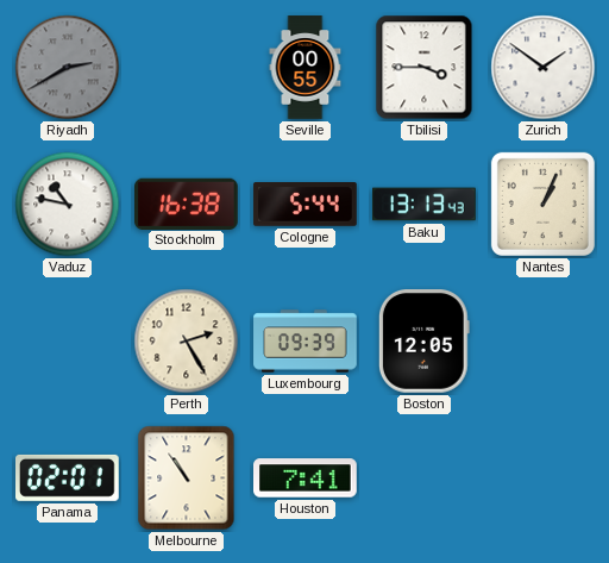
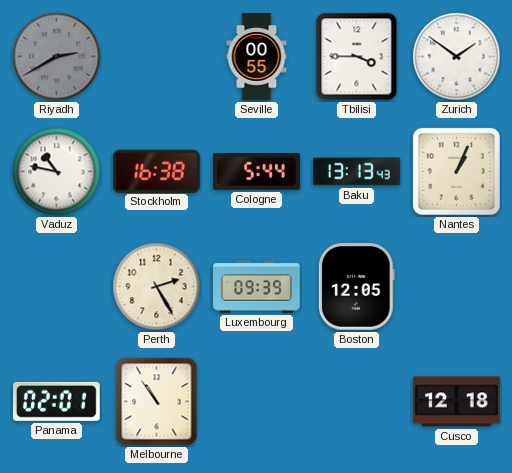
Houston: 7:41 -> none
Cusco: none -> 12:18
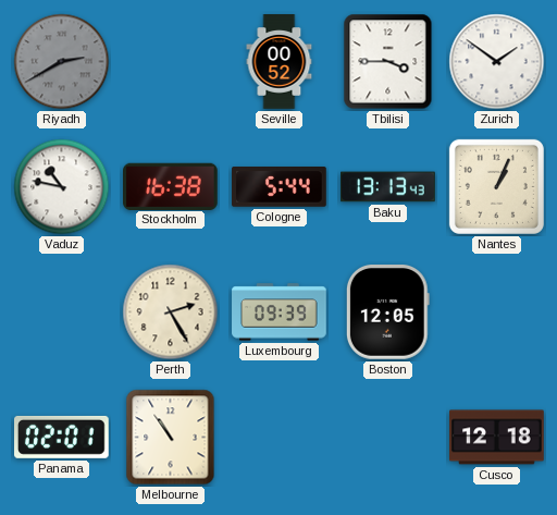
Seville: 00:55 -> 00:52
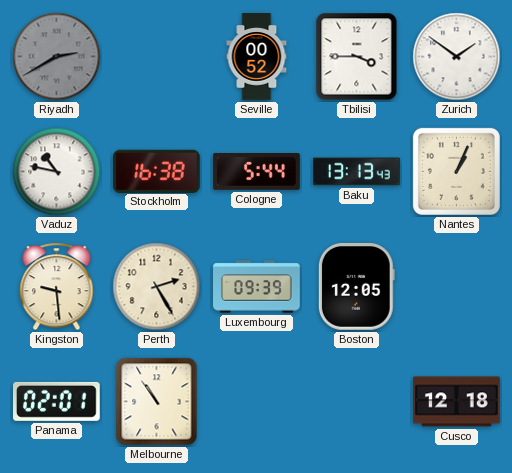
Kingston: none -> 9:29
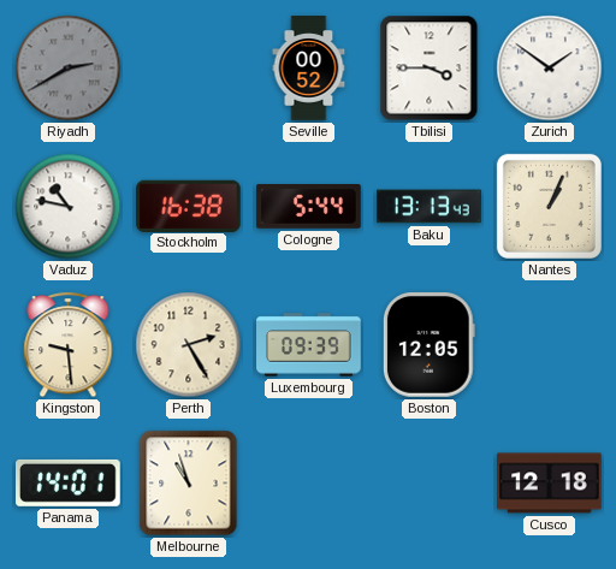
Panama: 02:01 -> 14:01
Melbourne: 10:54 -> 10:57
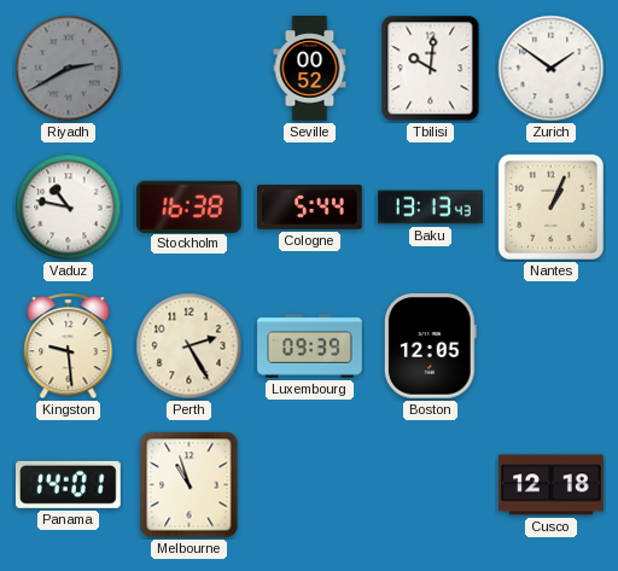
Tbilisi: 3:45 -> 10:01
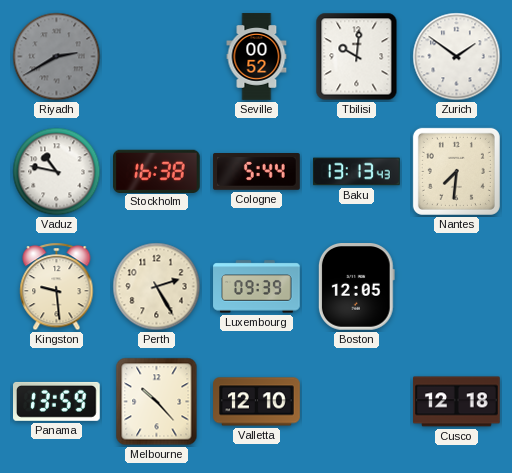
Nantes: 1:04 -> 7:31
Panama: 14:01 -> 13:59
Melbourne: 10:57 -> 10:23
Valletta: none -> 12:10
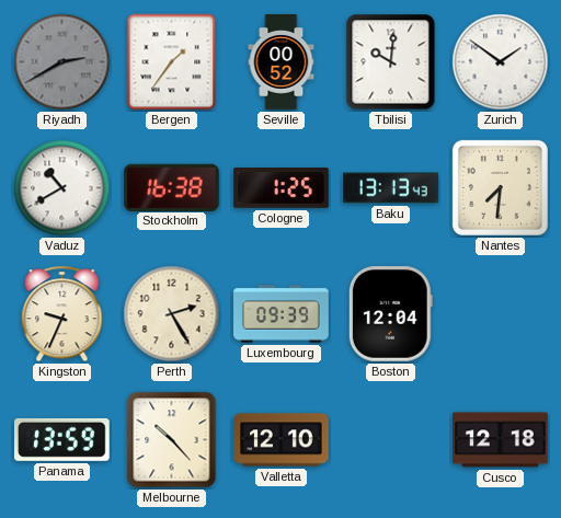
Bergen: none -> 1:36
Vaduz: 10:47 -> 10:40
Cologne: 5:44 -> 1:25
Kingston: 9:29 -> 9:34
Boston: 12:05 -> 12:04
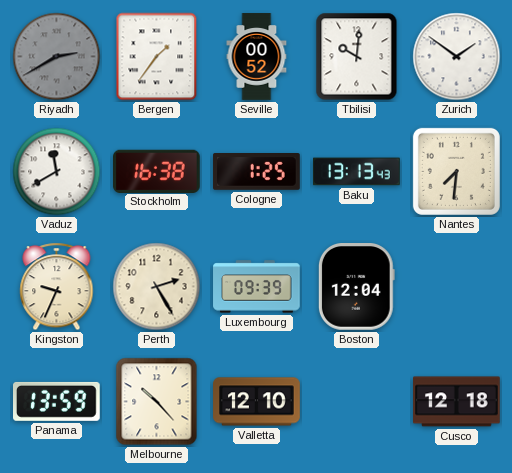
Vaduz: 10:40 -> 11:40
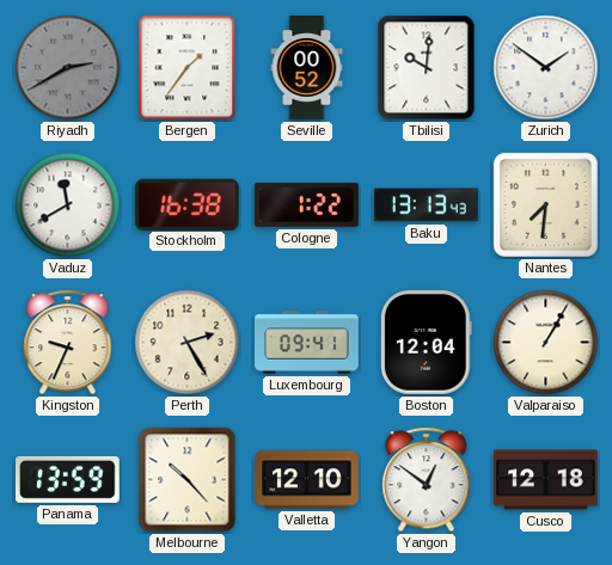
Cologne: 1:25 -> 1:22
Luxembourg: 09:39 -> 09:41
Valparaiso: none -> 1:05
Yangon: none -> 12:51
